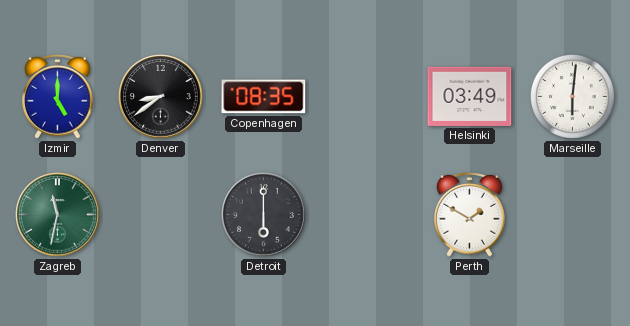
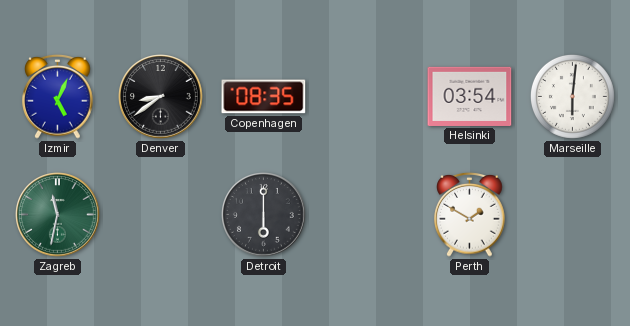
Izmir: 5:00 -> 5:04
Helsinki: 03:49 -> 03:54
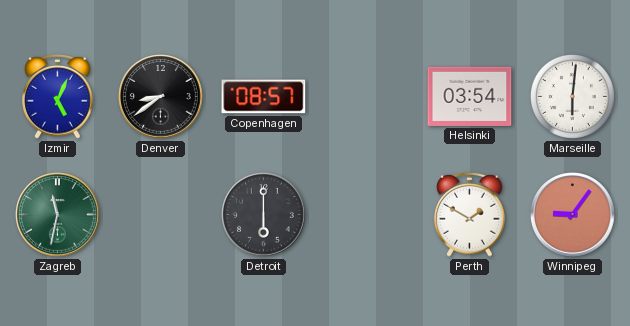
Copenhagen: 08:35 -> 08:57
Winnipeg: none -> 9:06
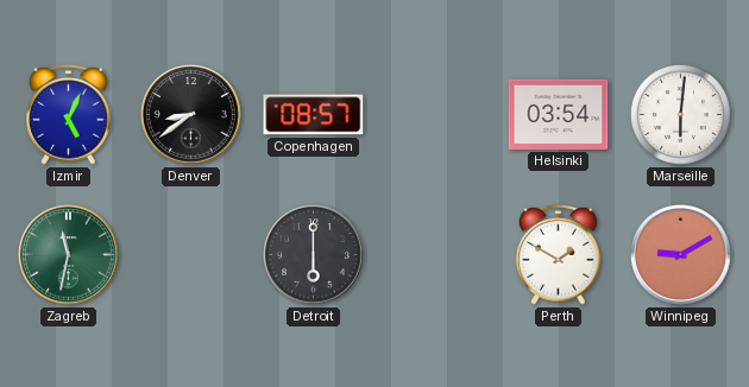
Winnipeg: 9:06 -> 9:10
